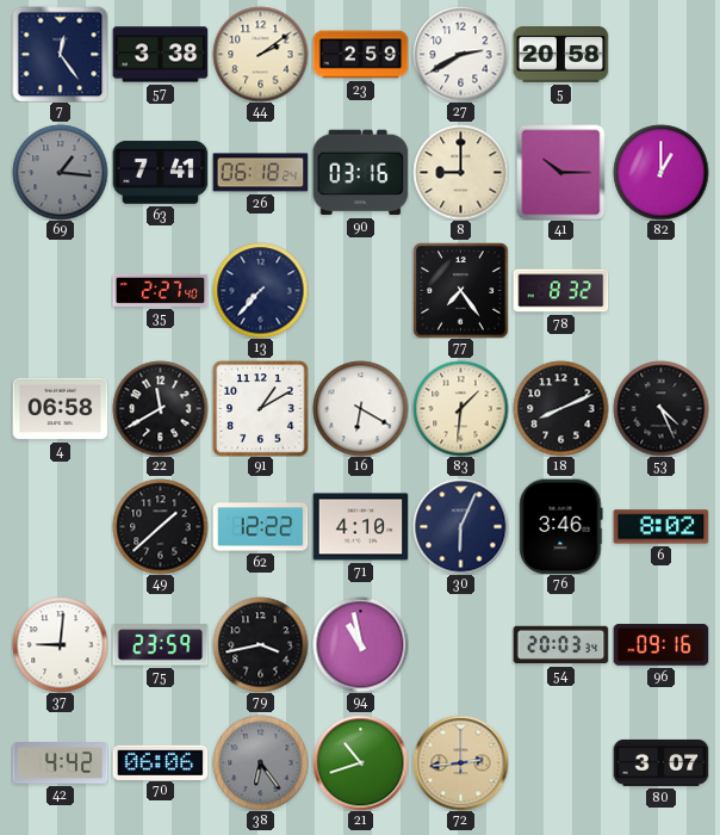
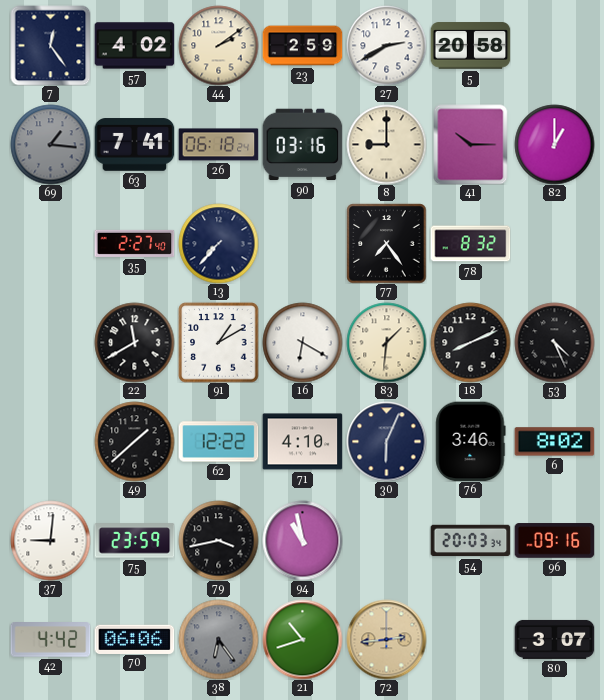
57: 3:38 -> 4:02
4: 06:58 -> none
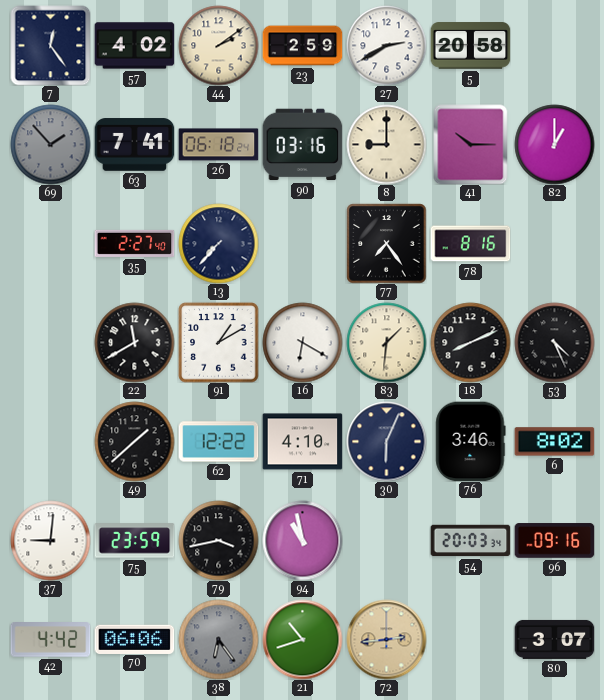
69: 1:16 -> 1:53
78: 8:32 -> 8:16
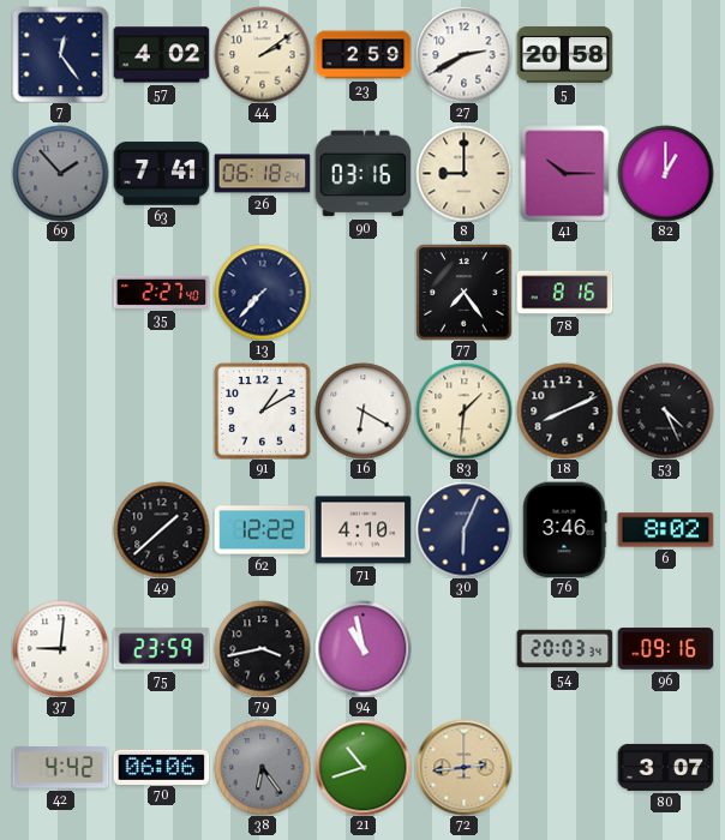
22: 11:40 -> none
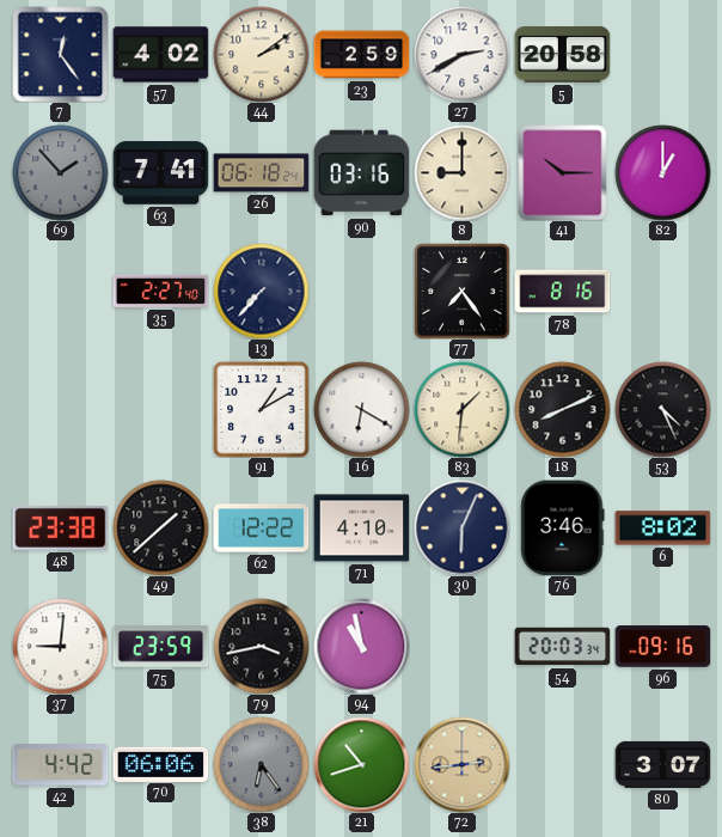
48: none -> 23:38
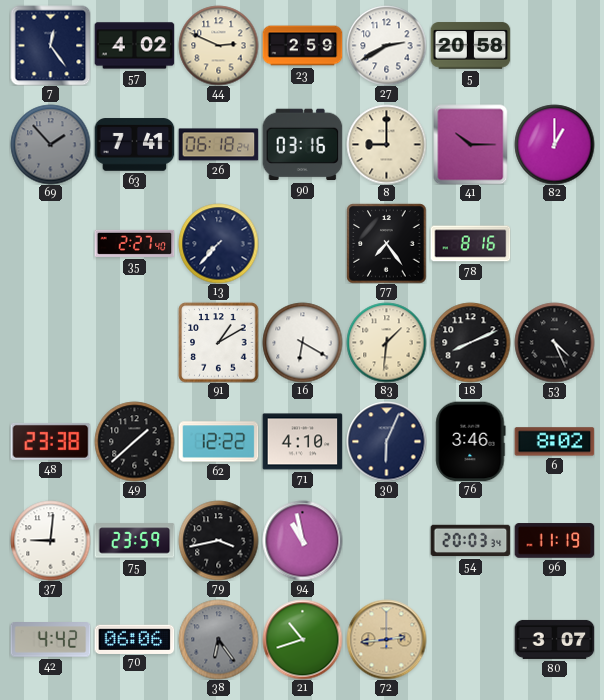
44: 2:09 -> 2:49
96: 09:16 -> 11:19
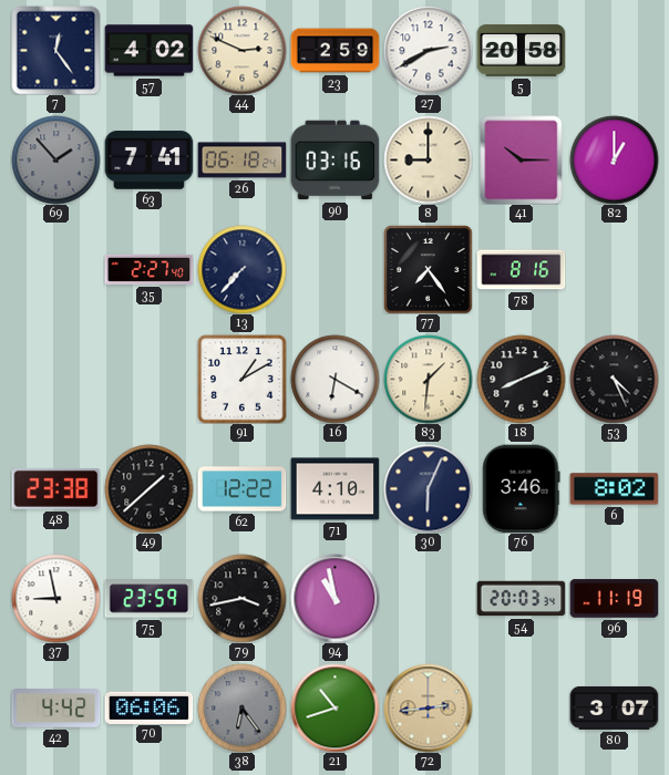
37: 9:01 -> 8:58
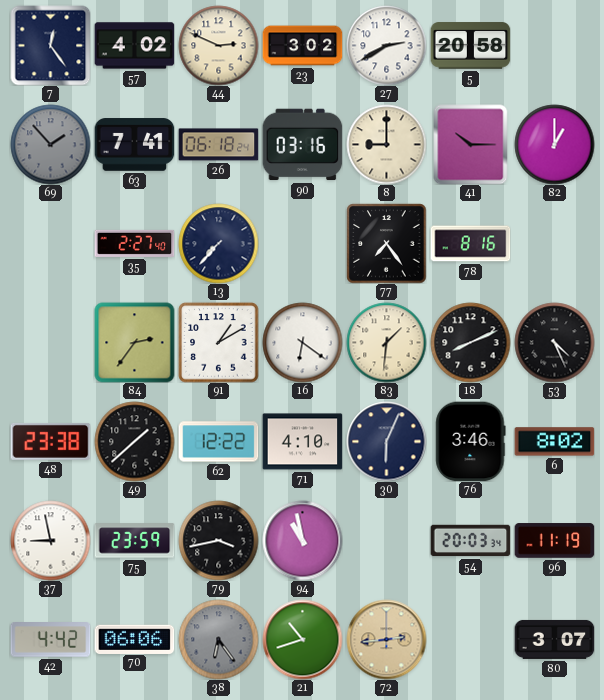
23: 2:59 -> 3:02
84: none -> 2:36
16: 6:20 -> 6:21
